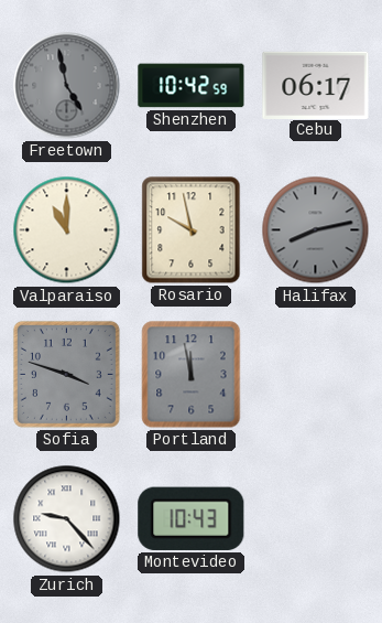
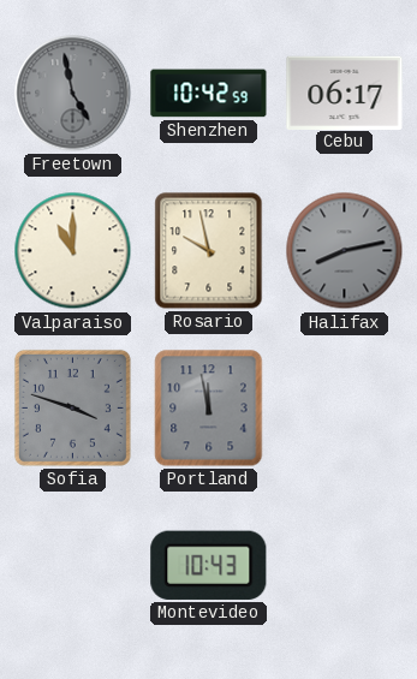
Zurich: 9:23 -> none
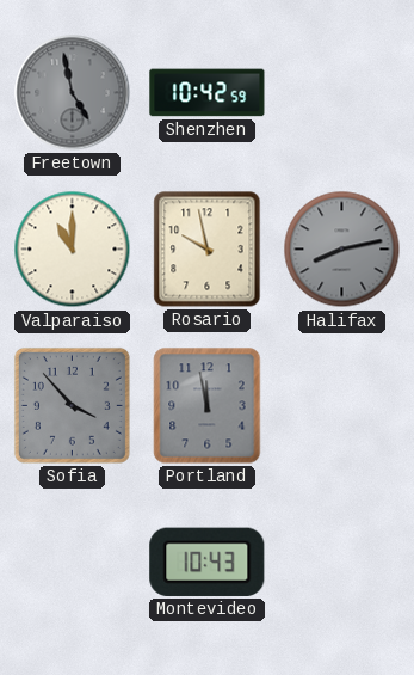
Cebu: 06:17 -> none
Sofia: 3:48 -> 3:53
